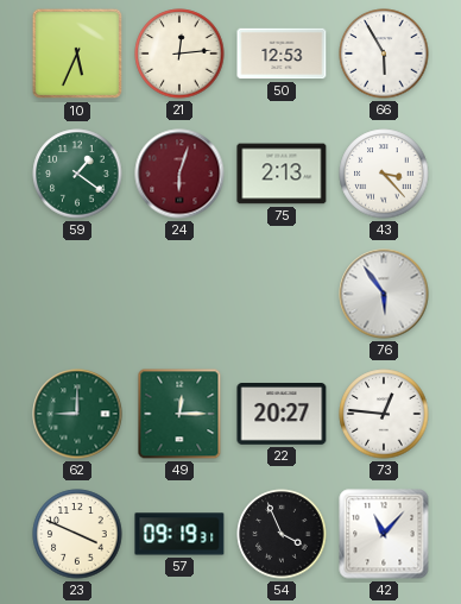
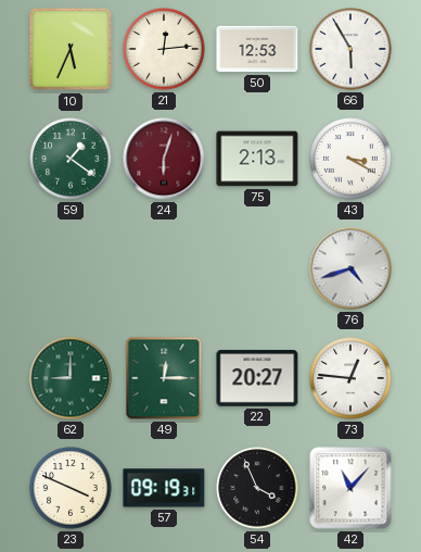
43: 3:23 -> 3:20
76: 5:54 -> 4:42
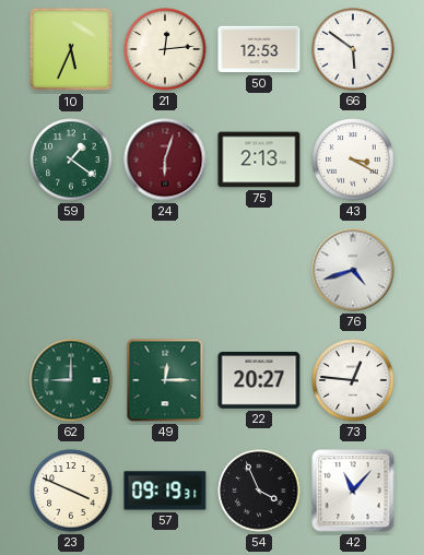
66: 5:55 -> 5:51
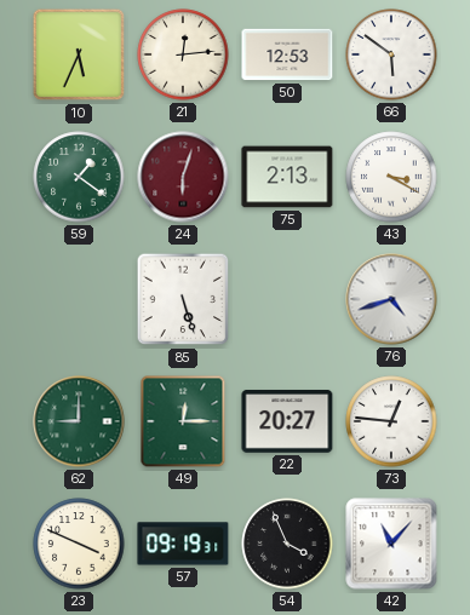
85: none -> 5:27
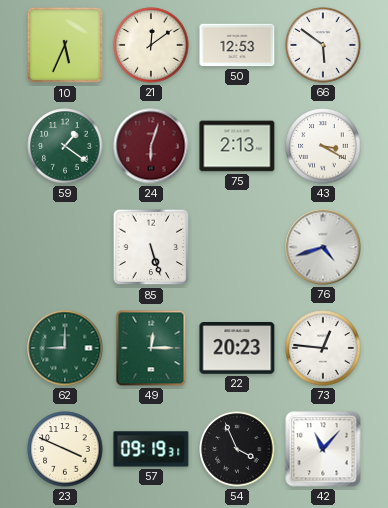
21: 12:14 -> 12:09
22: 20:27 -> 20:23
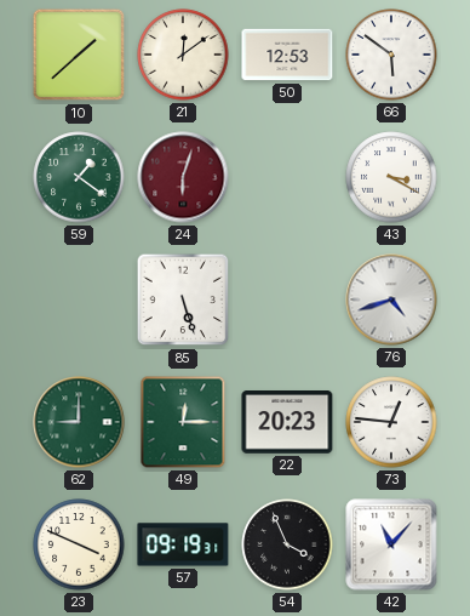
10: 5:34 -> 1:38
75: 2:13 -> none
